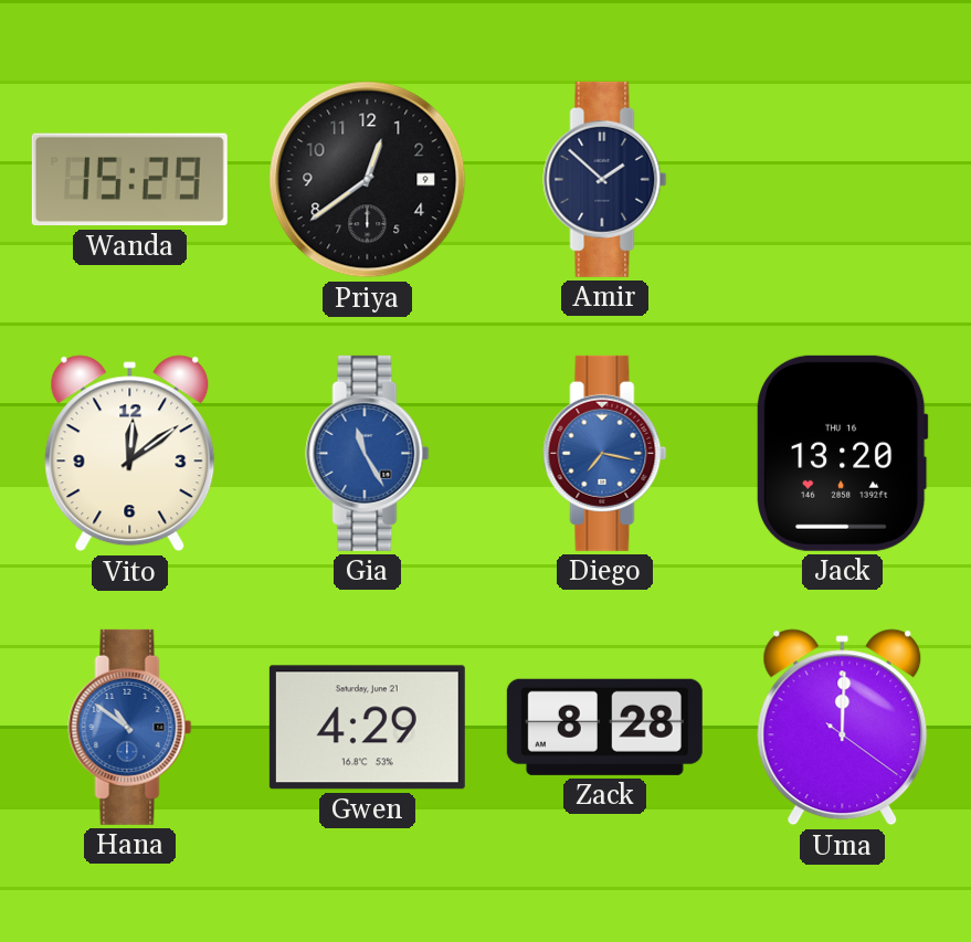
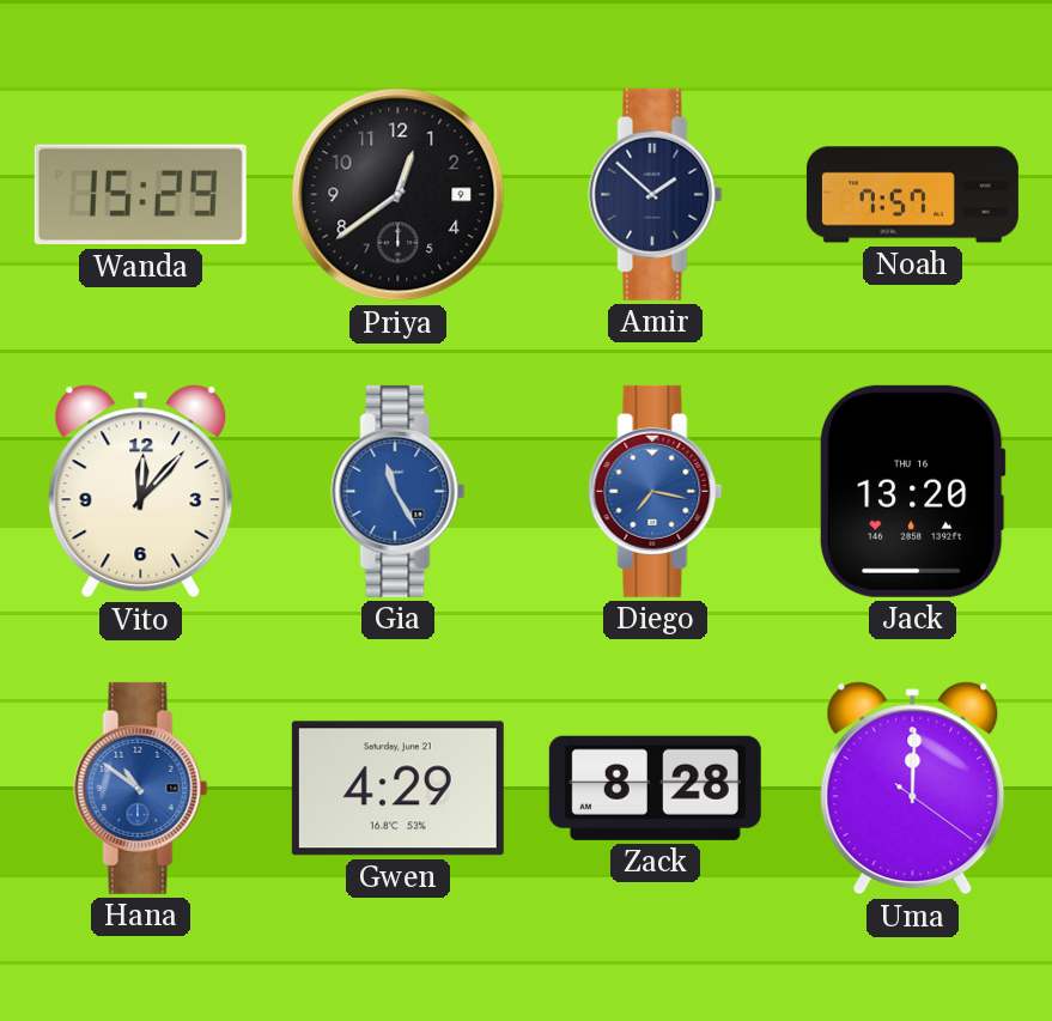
Noah: none -> 7:57
Vito: 12:09 -> 12:07
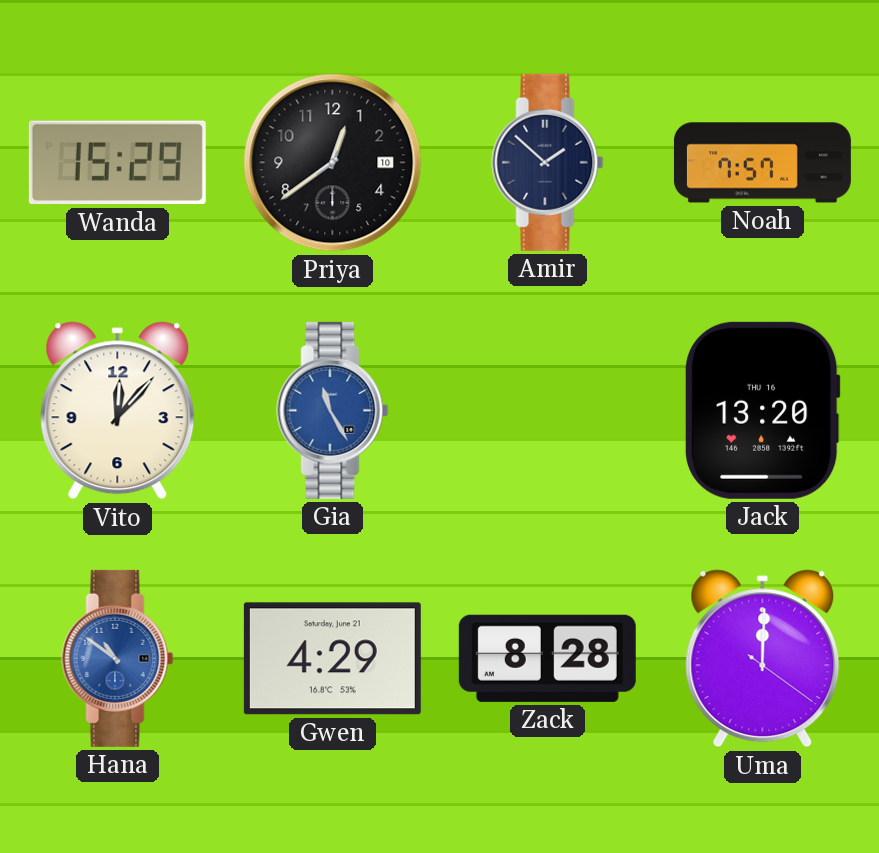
Priya date: 9 -> 10
Diego: 7:17 -> none
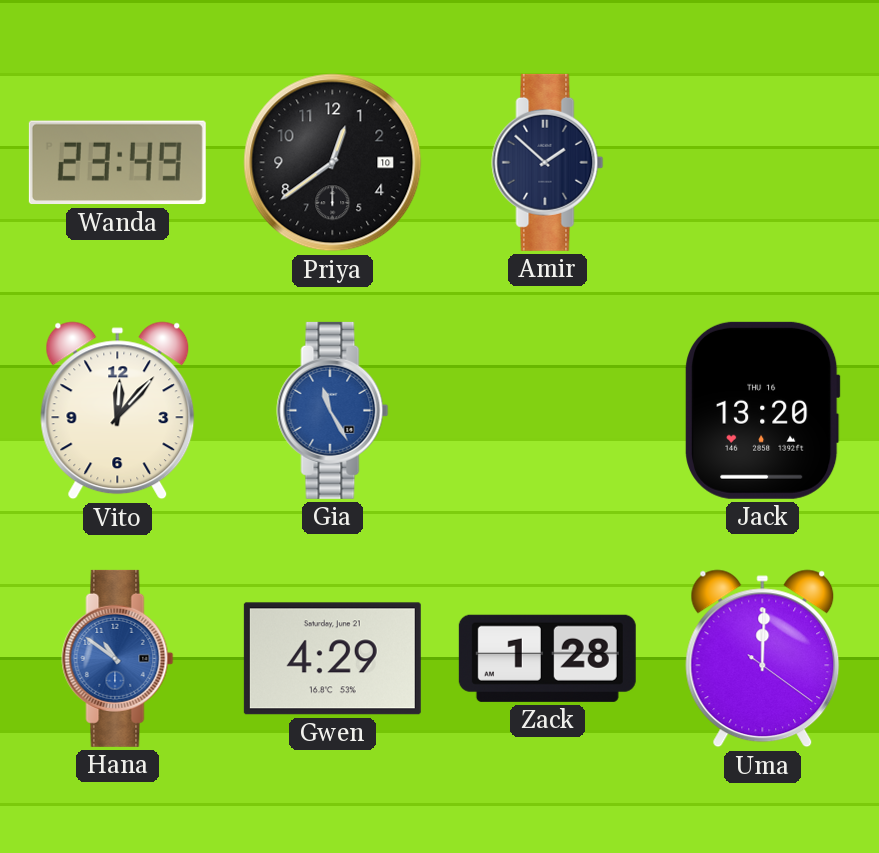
Wanda: 15:29 -> 23:49
Noah: 7:57 -> none
Zack: 8:28 -> 1:28
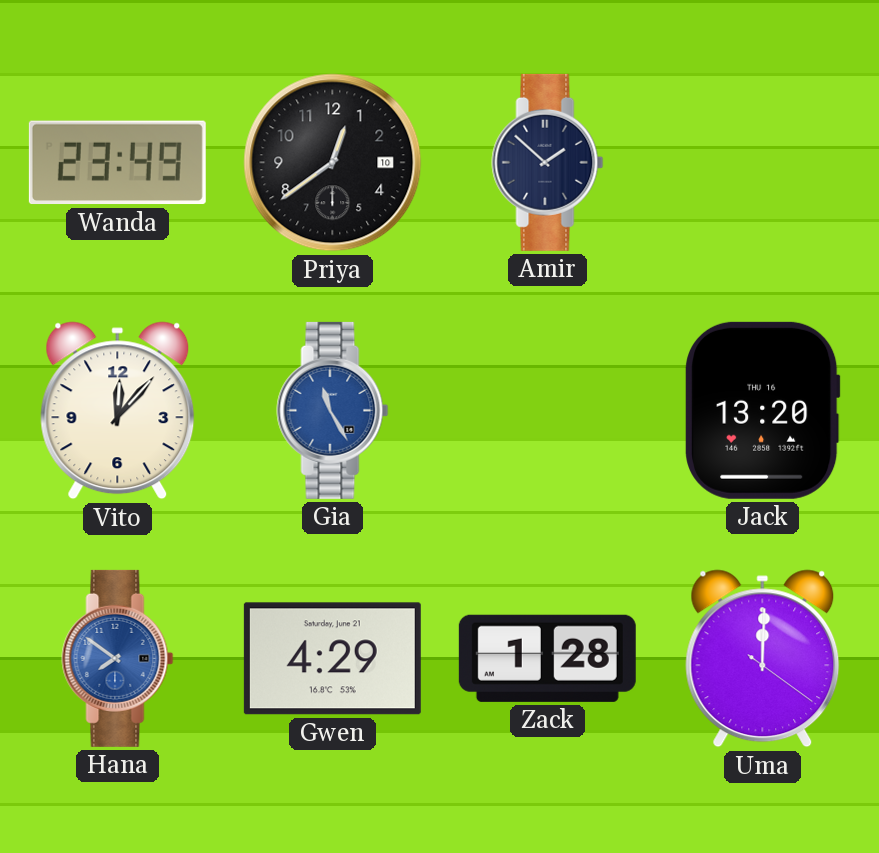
Hana: 10:51 -> 7:51
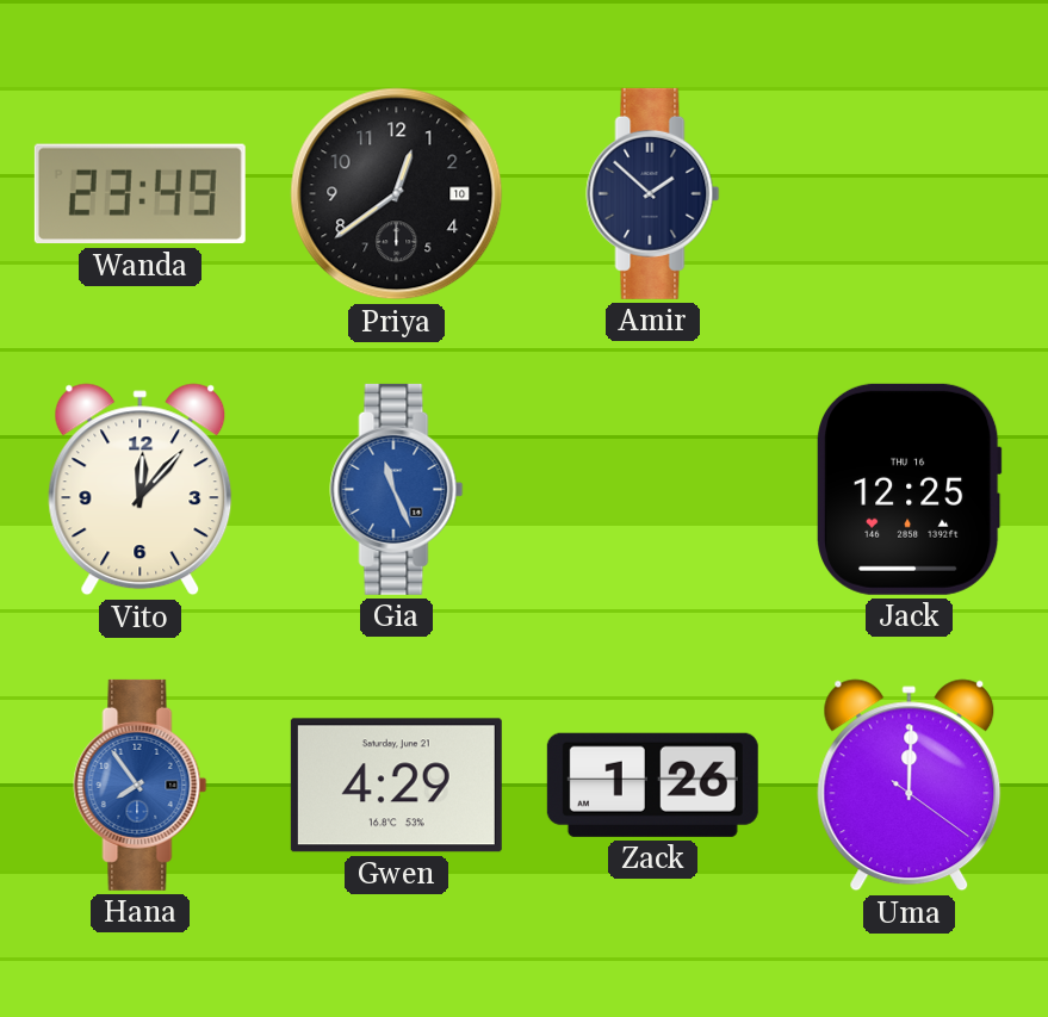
Gia: 11:25 -> 11:26
Jack: 13:20 -> 12:25
Hana: 7:51 -> 7:54
Zack: 1:28 -> 1:26
